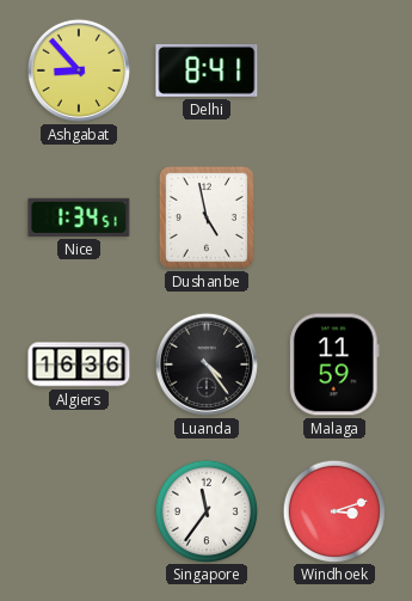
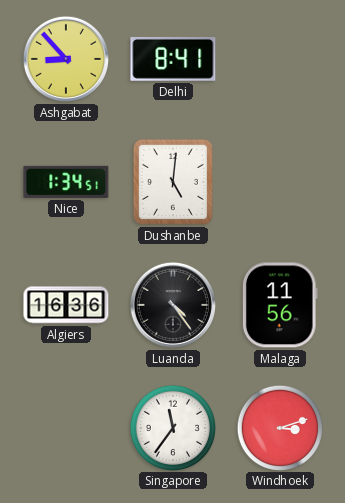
Dushanbe: 4:58 -> 5:01
Malaga: 11:59 -> 11:56
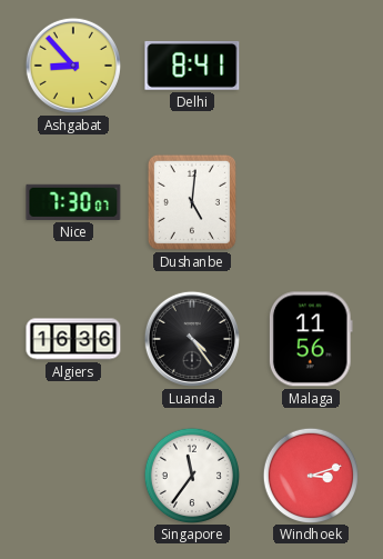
Nice: 1:34 -> 7:30
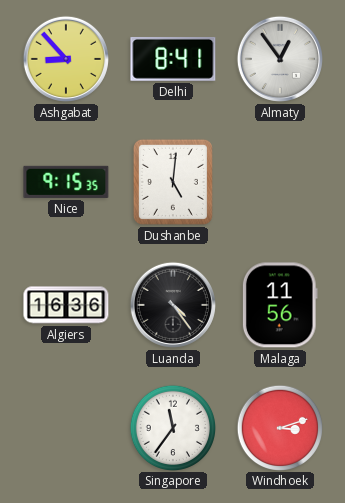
Almaty: none -> 12:54
Nice: 7:30 -> 9:15
